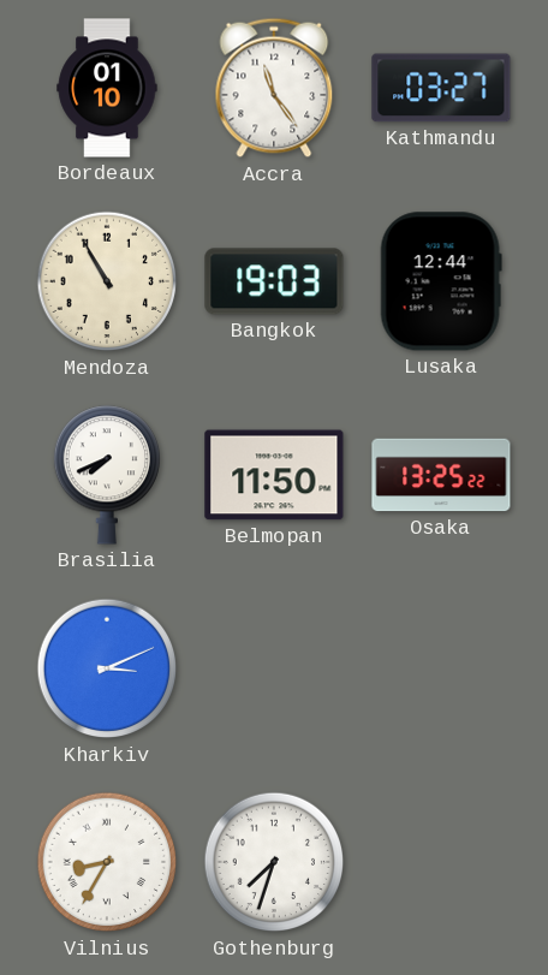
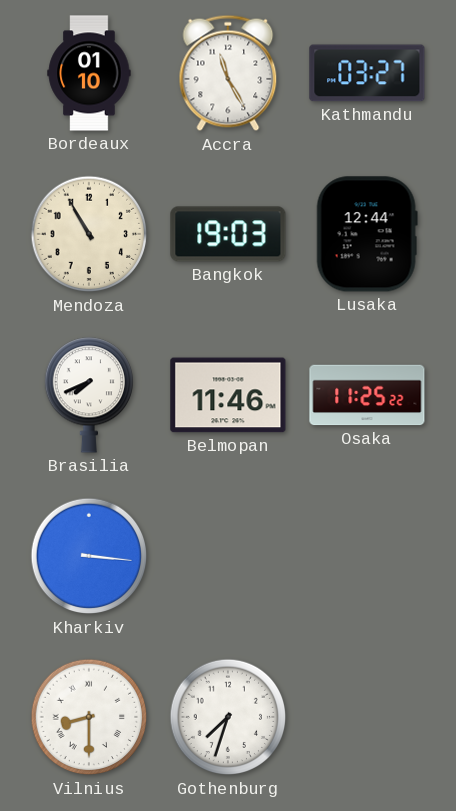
Accra: 11:24 -> 11:25
Belmopan: 11:50 -> 11:46
Osaka: 13:25 -> 11:25
Kharkiv: 3:11 -> 3:16
Vilnius: 8:35 -> 8:30
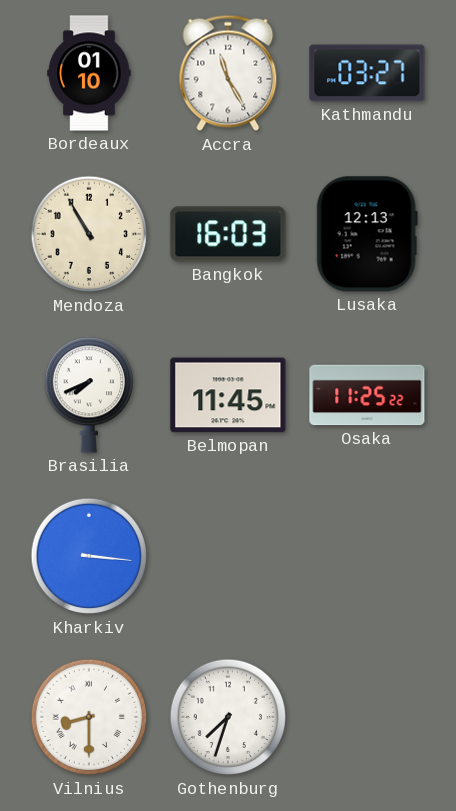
Bangkok: 19:03 -> 16:03
Lusaka: 12:44 -> 12:13
Belmopan: 11:46 -> 11:45
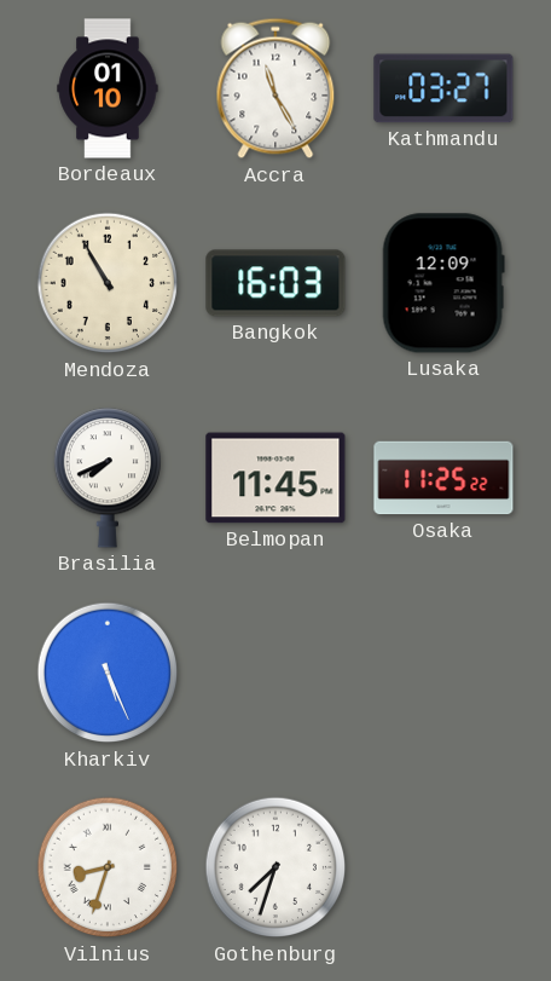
Lusaka: 12:13 -> 12:09
Kharkiv: 3:16 -> 5:26
Vilnius: 8:30 -> 8:33
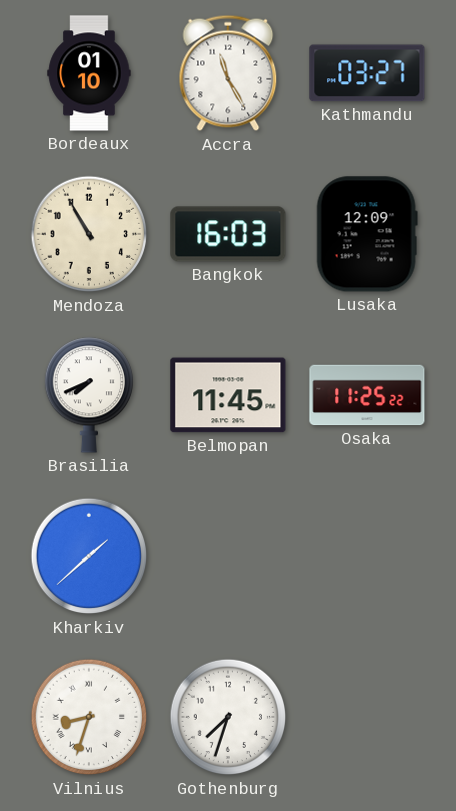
Kharkiv: 5:26 -> 1:38
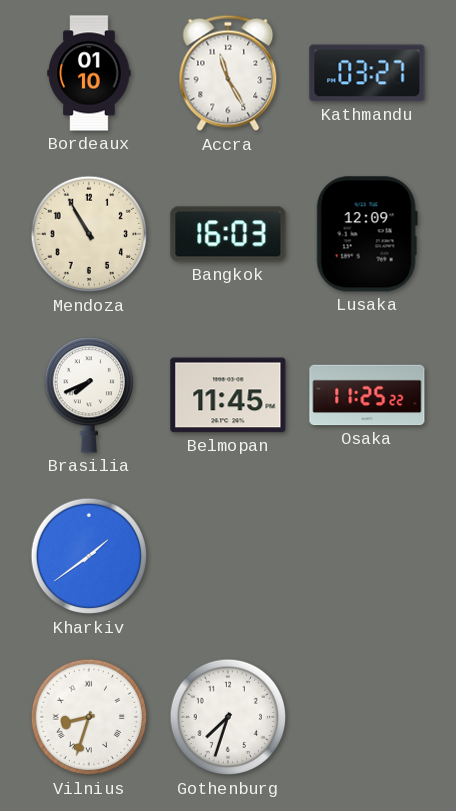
Kharkiv: 1:38 -> 1:39
